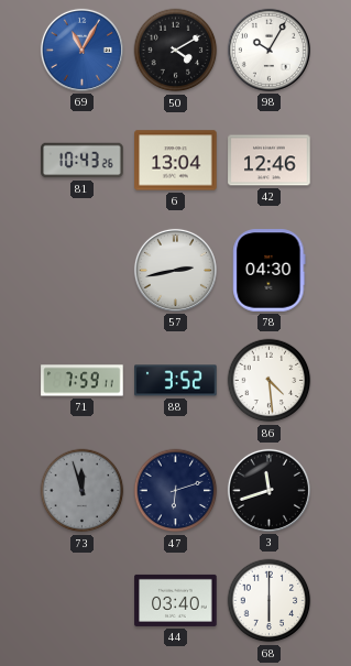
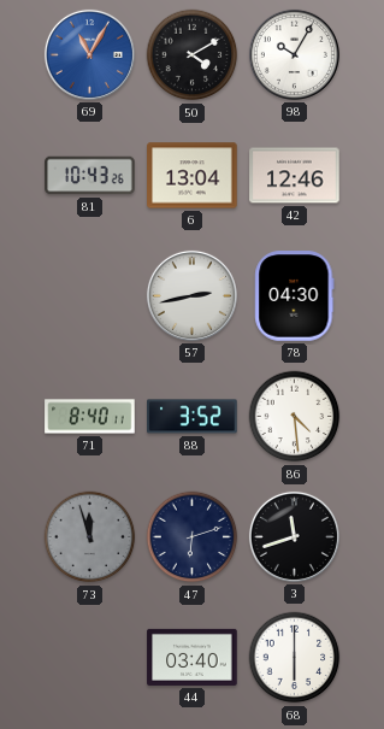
71: 7:59 -> 8:40
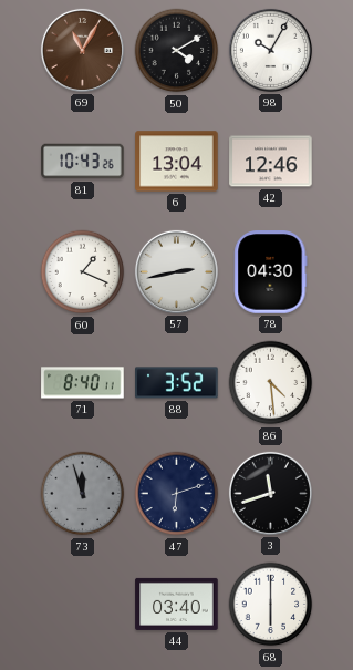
69 dial: blue -> brown
60: none -> 1:19
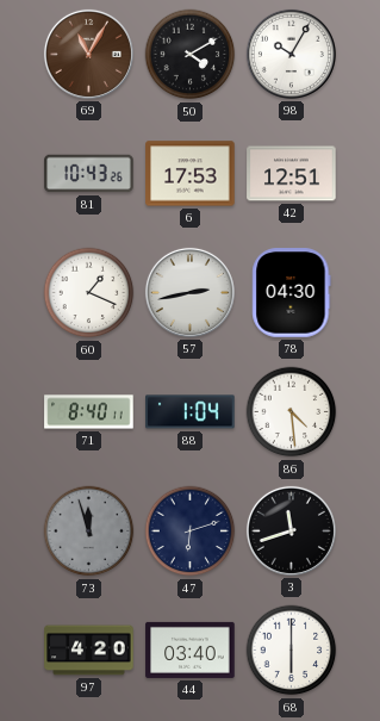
6: 13:04 -> 17:53
42: 12:46 -> 12:51
88: 3:52 -> 1:04
97: none -> 4:20
